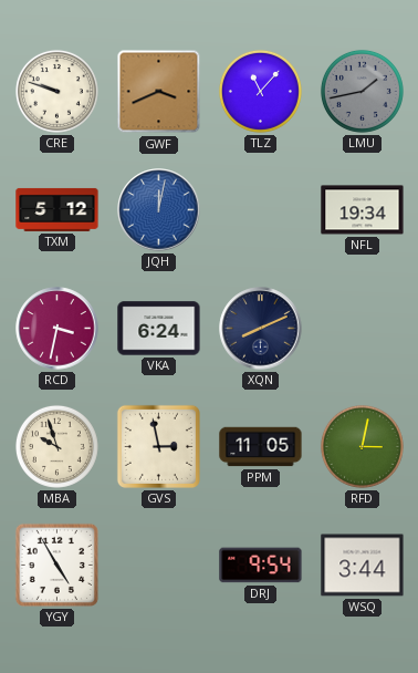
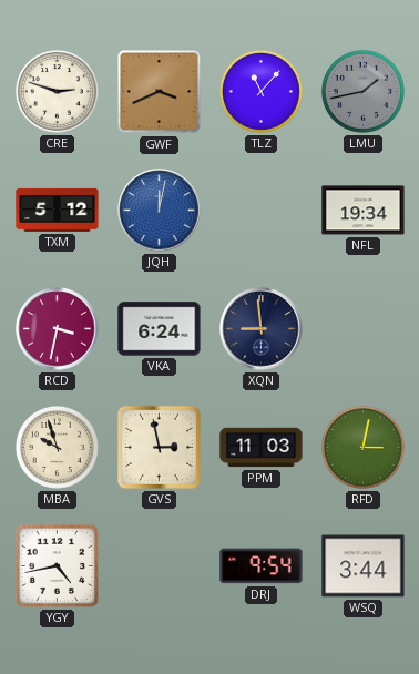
CRE: 9:48 -> 2:48
XQN: 8:11 -> 8:59
PPM: 11:05 -> 11:03
YGY: 4:55 -> 4:43
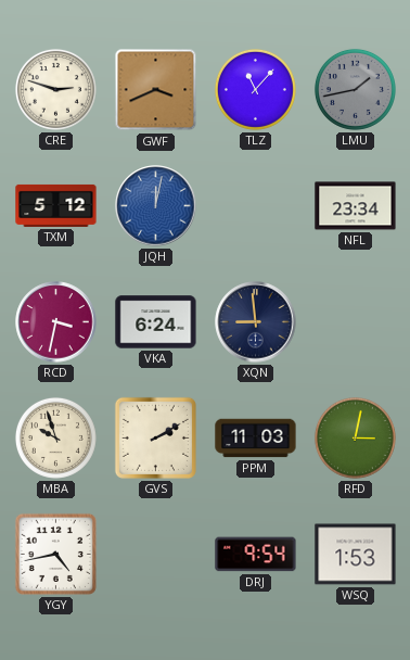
NFL: 19:34 -> 23:34
GVS: 2:58 -> 2:10
WSQ: 3:44 -> 1:53
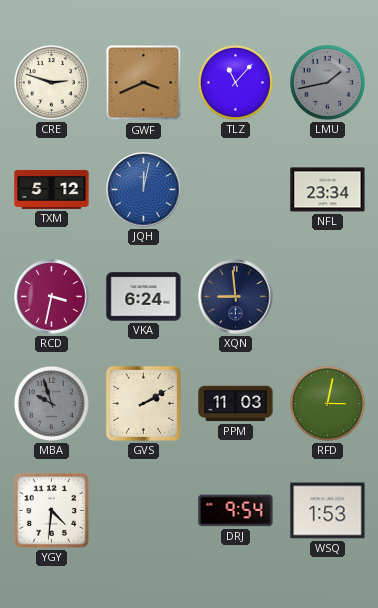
MBA dial: cream -> grey
YGY: 4:43 -> 4:31
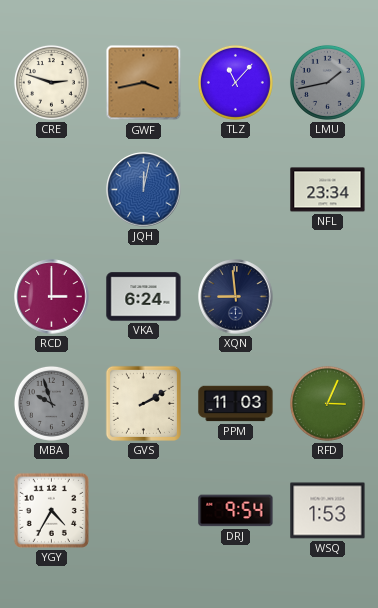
GWF: 3:41 -> 3:43
TXM: 5:12 -> none
RCD: 3:32 -> 3:00
RFD: 3:02 -> 3:04
YGY: 4:31 -> 4:35
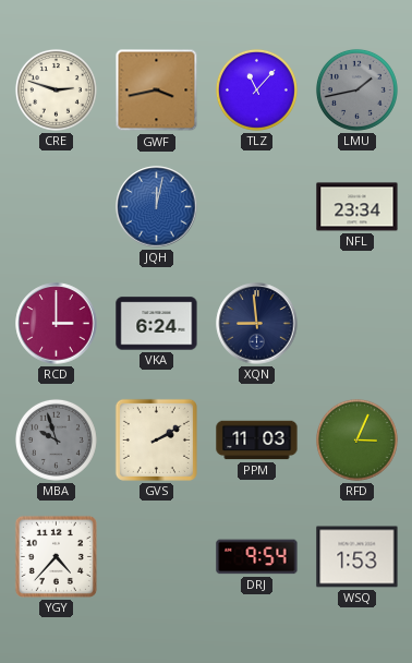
YGY: 4:35 -> 4:37
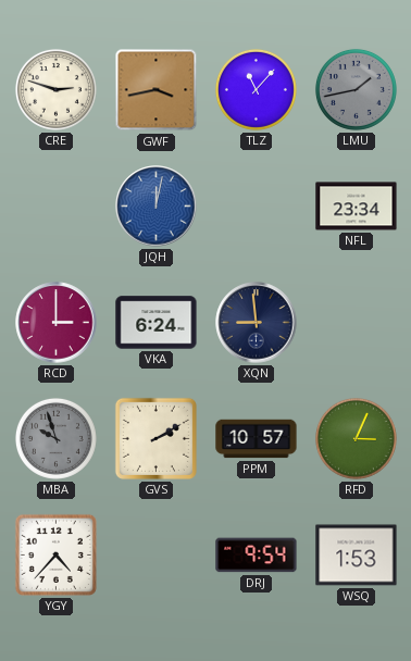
PPM: 11:03 -> 10:57
